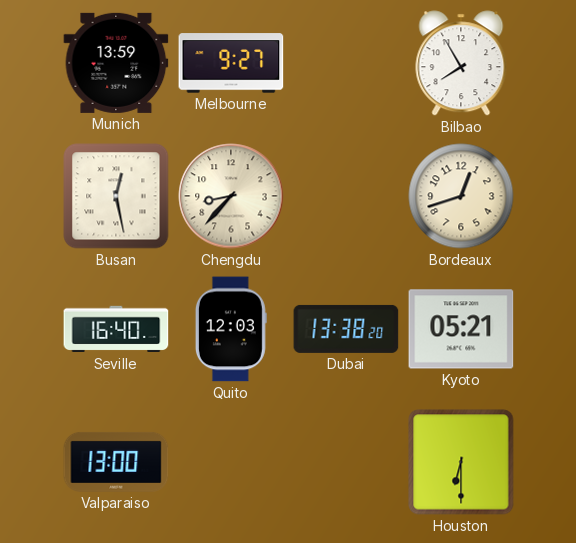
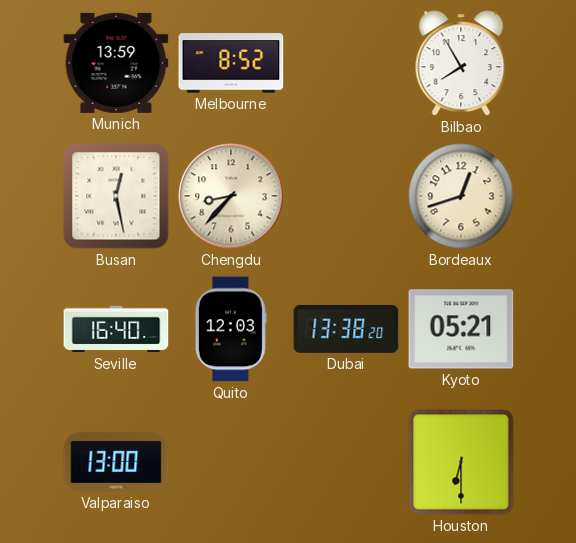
Melbourne: 9:27 -> 8:52
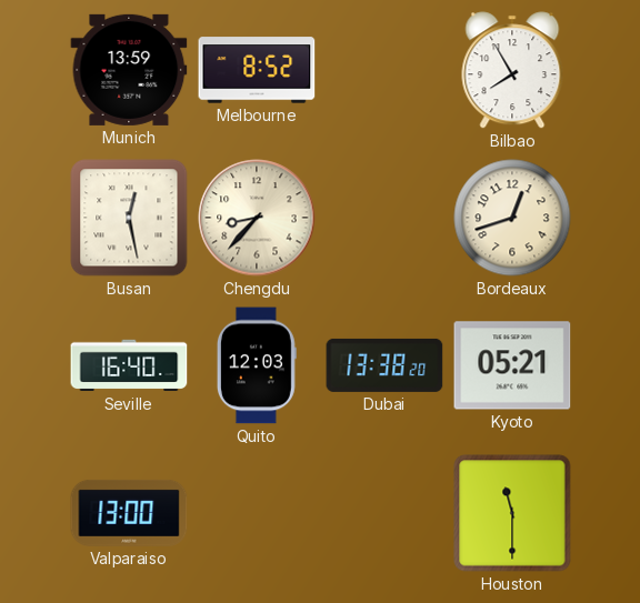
Houston: 6:30 -> 11:30
